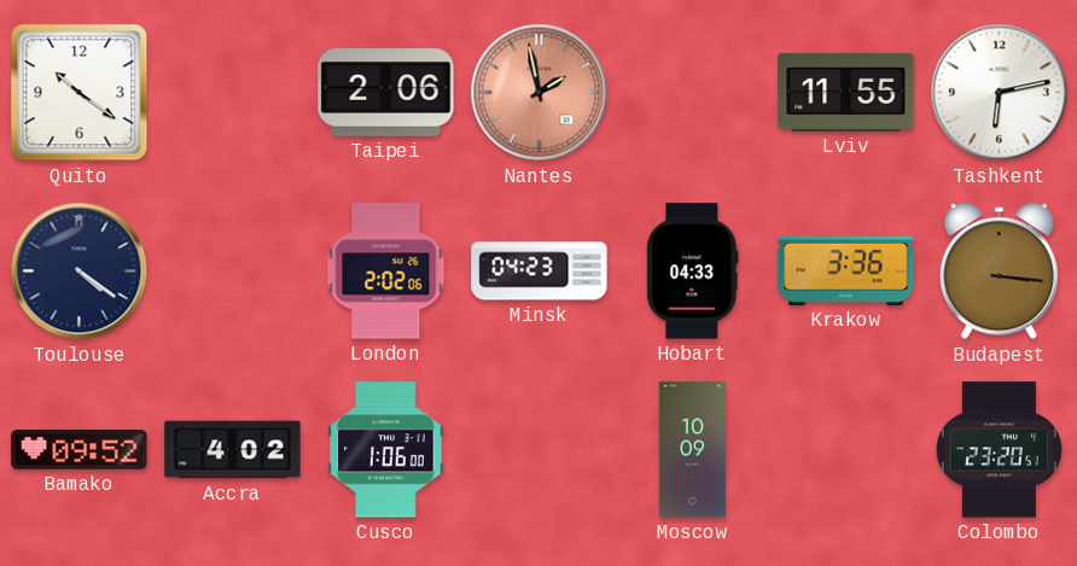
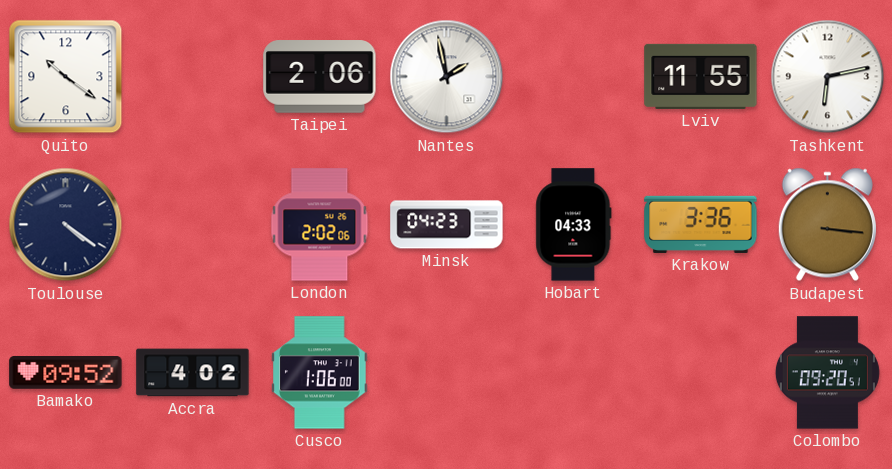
Nantes dial: salmon -> white
Moscow: 10:09 -> none
Colombo: 23:20 -> 09:20
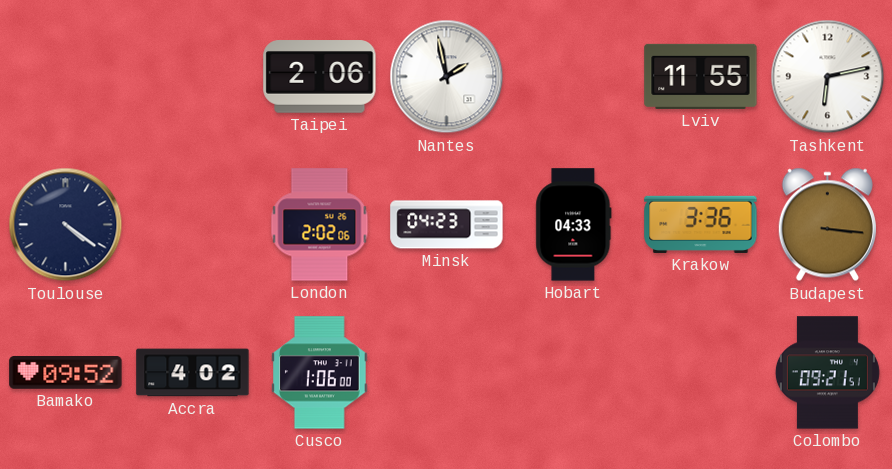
Quito: 10:21 -> none
Colombo: 09:20 -> 09:21
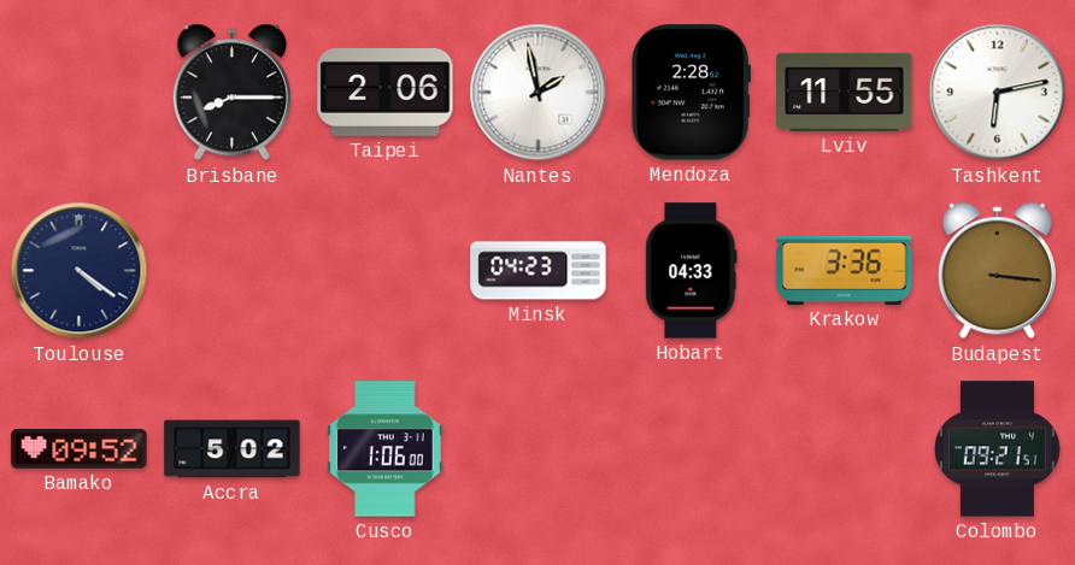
Brisbane: none -> 8:15
Mendoza: none -> 2:28
London: 2:02 -> none
Accra: 4:02 -> 5:02
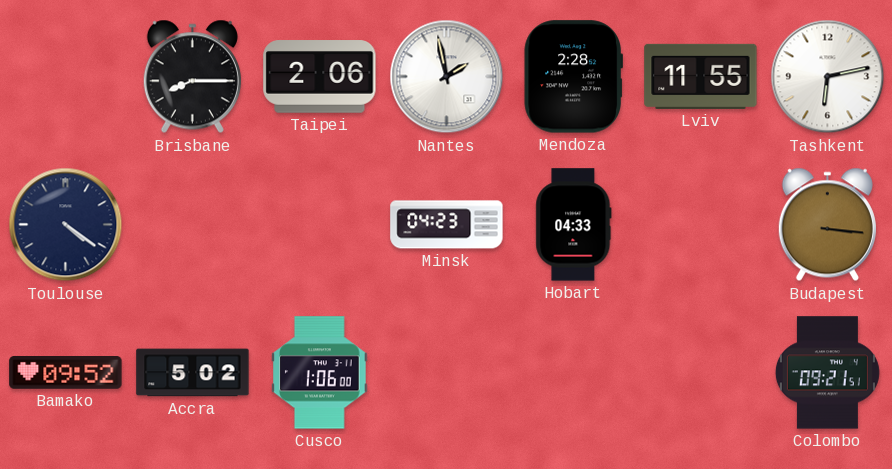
Krakow: 3:36 -> none
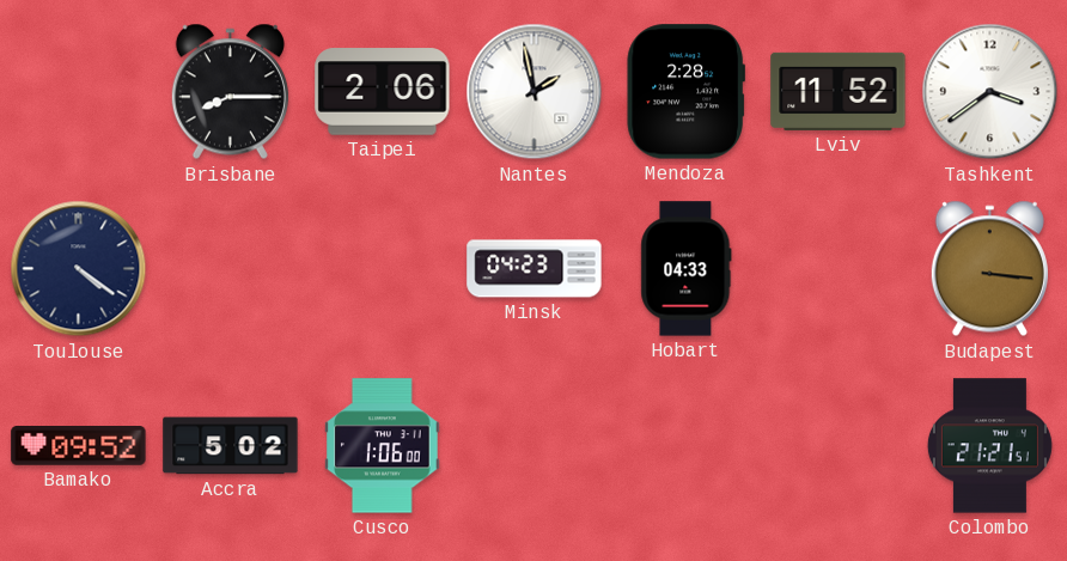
Lviv: 11:55 -> 11:52
Tashkent: 6:13 -> 3:39
Colombo: 09:21 -> 21:21
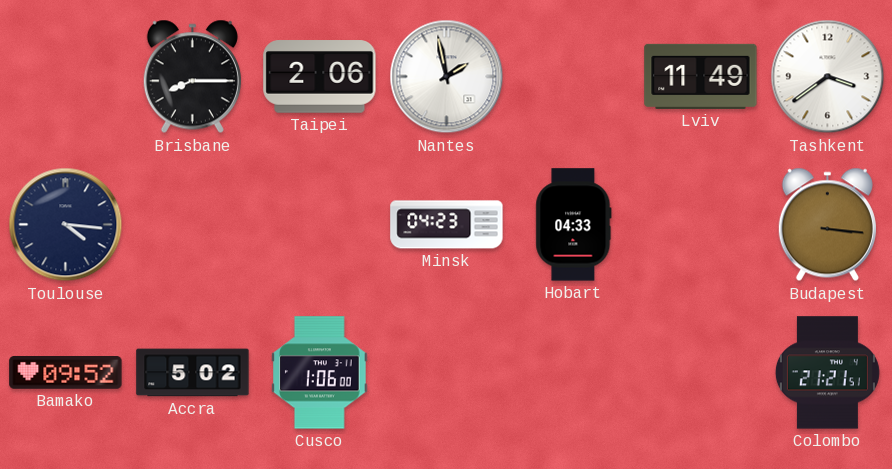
Mendoza: 2:28 -> none
Lviv: 11:52 -> 11:49
Toulouse: 4:21 -> 4:16
